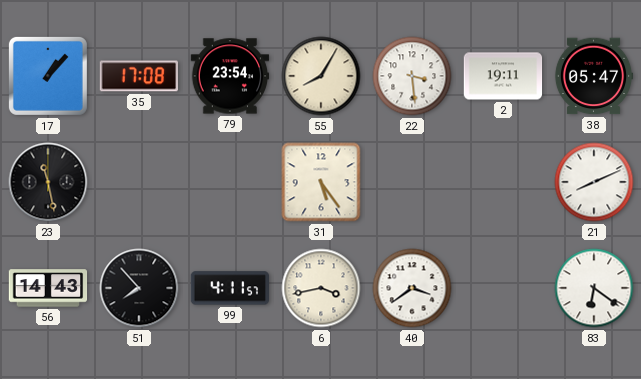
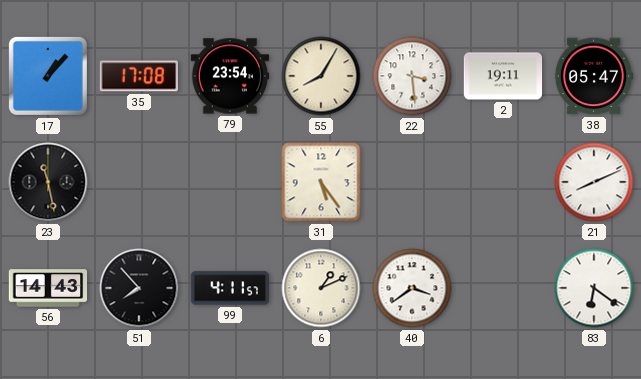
6: 3:43 -> 1:11
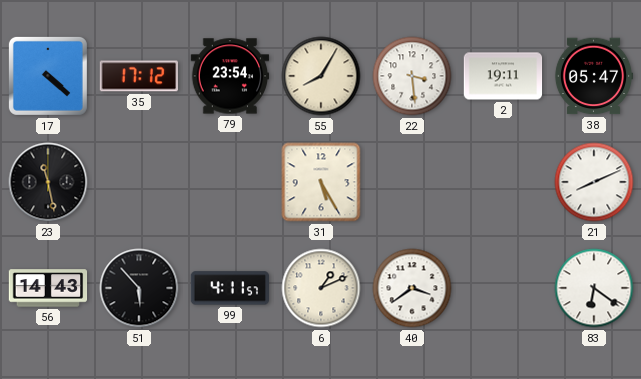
17: 1:07 -> 4:22
35: 17:08 -> 17:12
31: 5:24 -> 5:25
51: 7:53 -> 5:53
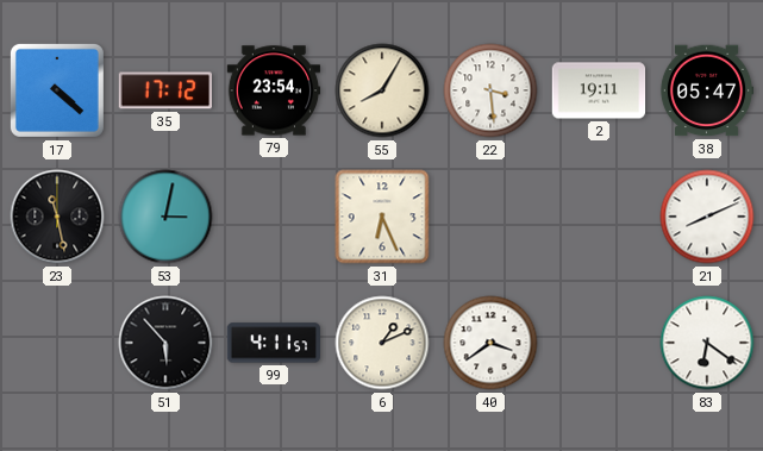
53: none -> 3:02
31: 5:25 -> 6:26
56: 14:43 -> none
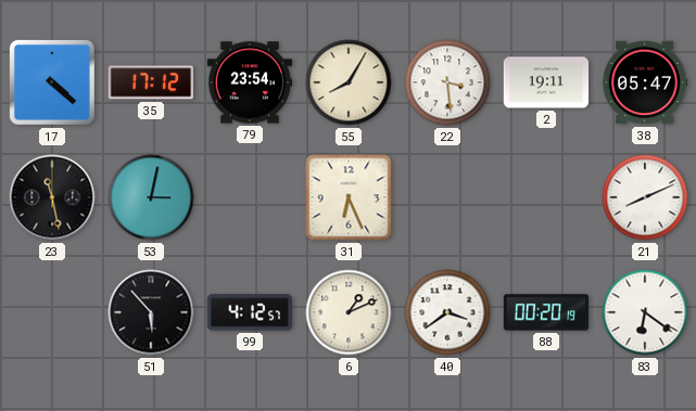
99: 4:11 -> 4:12
88: none -> 00:20
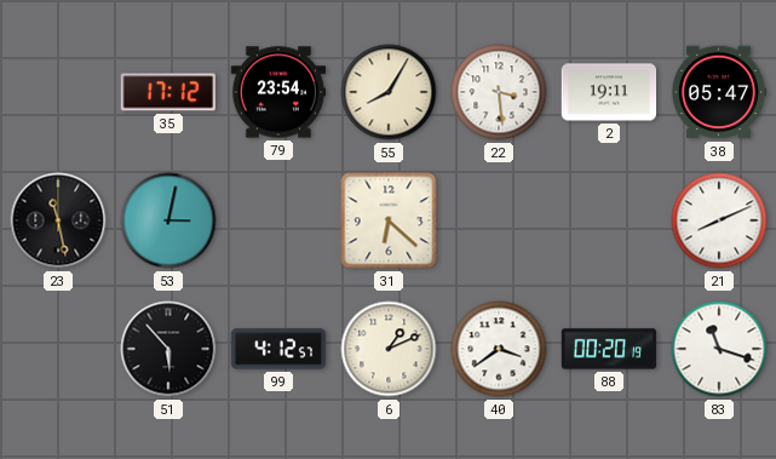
17: 4:22 -> none
31: 6:26 -> 6:22
83: 6:21 -> 11:18
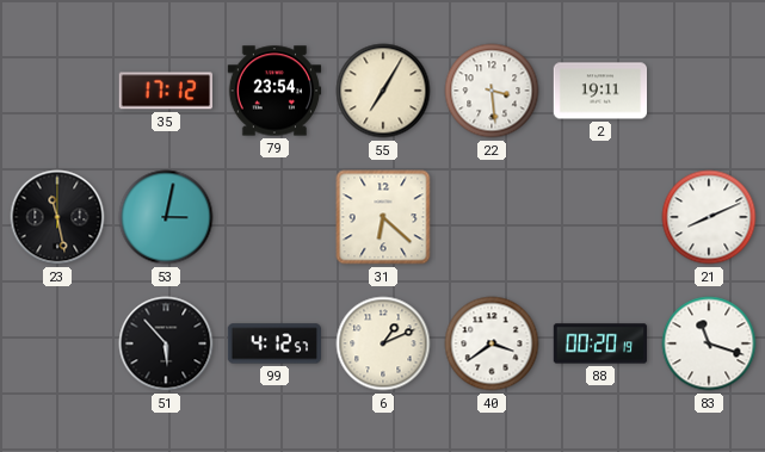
55: 8:05 -> 7:05
38: 05:47 -> none
